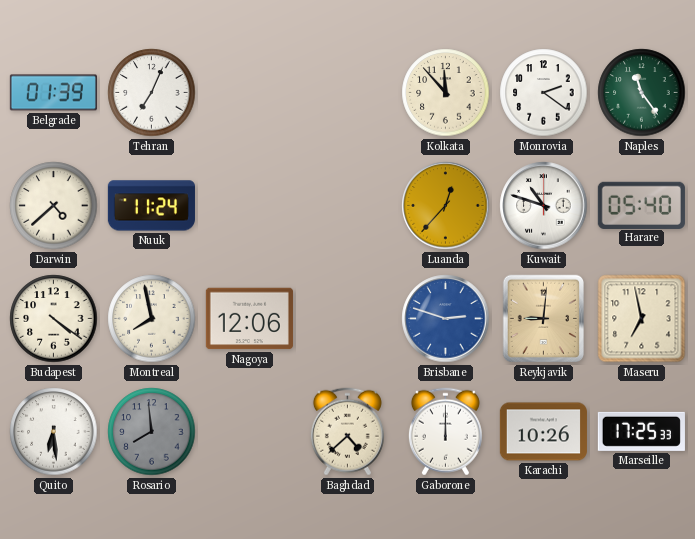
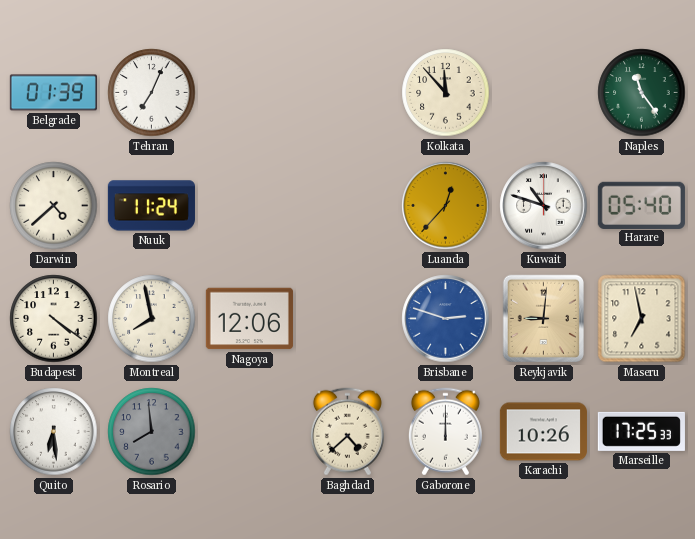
Monrovia: 2:21 -> none
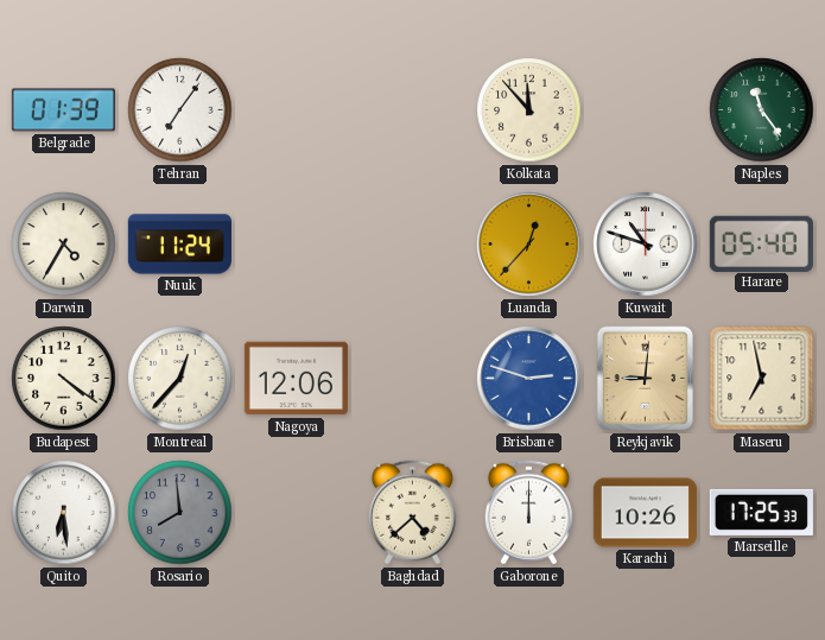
Tehran: 7:04 -> 7:06
Darwin: 4:38 -> 4:35
Montreal: 7:58 -> 12:37
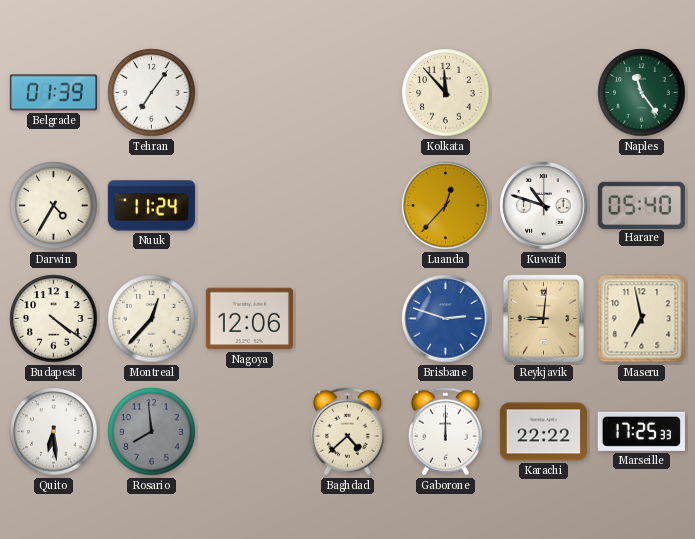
Karachi: 10:26 -> 22:22
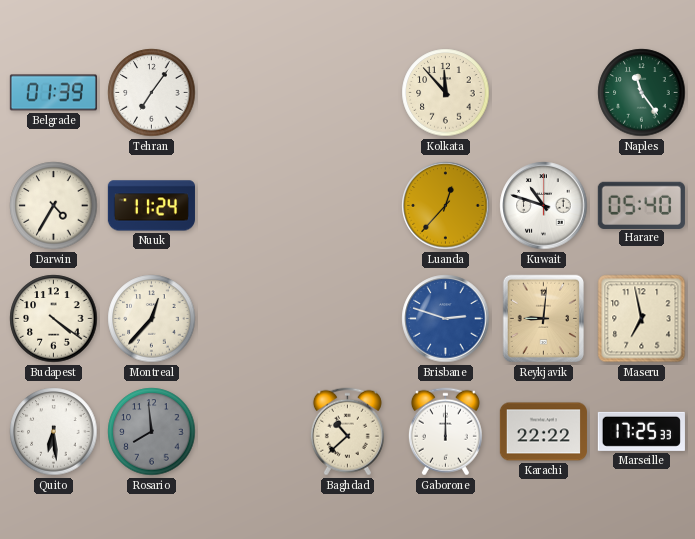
Nagoya: 12:06 -> none
Baghdad: 4:38 -> 10:38
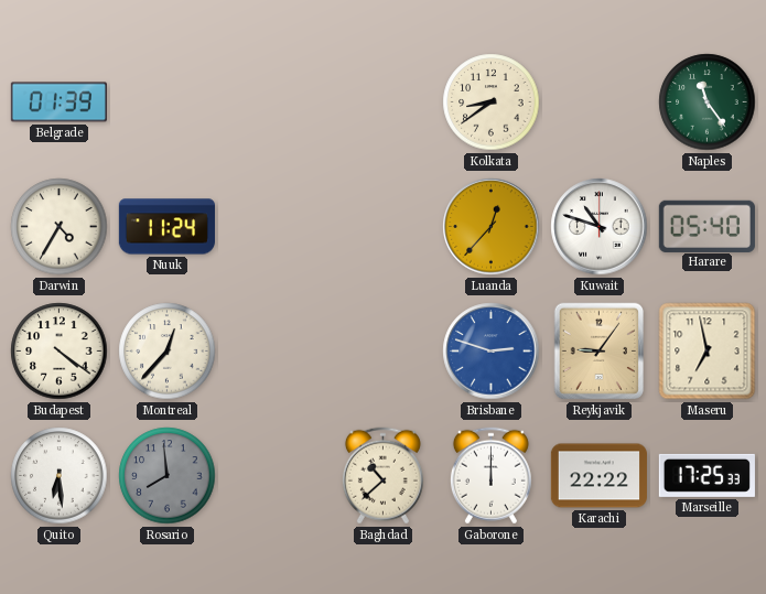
Tehran: 7:06 -> none
Kolkata: 11:53 -> 8:39
Reykjavik: 9:01 -> 9:06
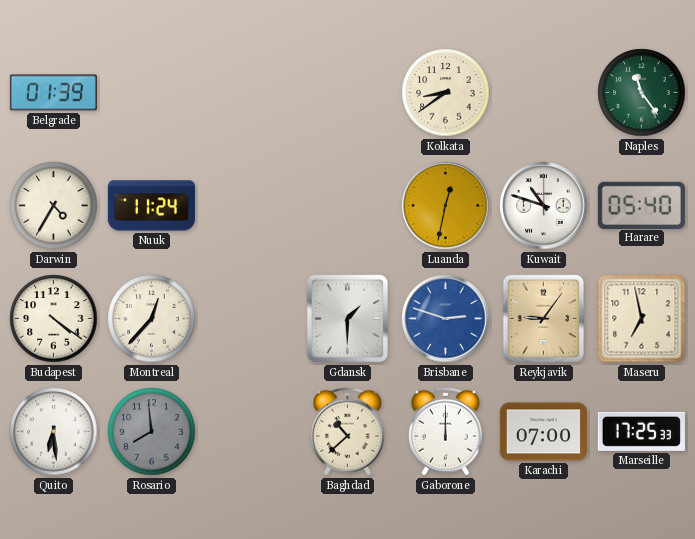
Luanda: 12:37 -> 12:32
Gdansk: none -> 1:30
Karachi: 22:22 -> 07:00
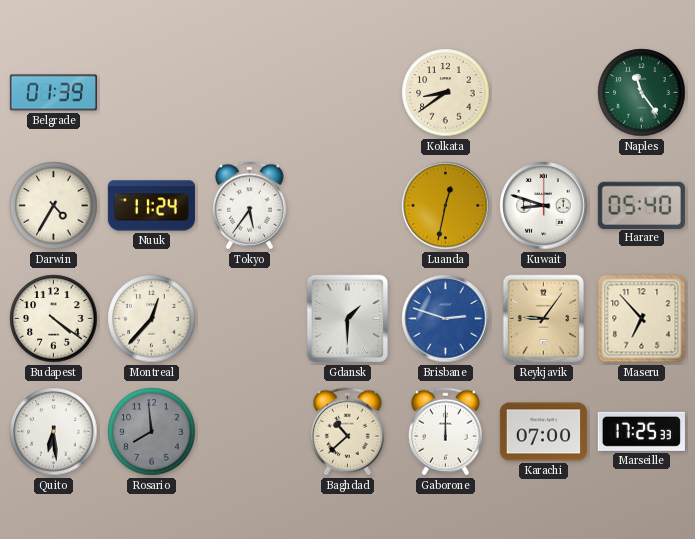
Tokyo: none -> 5:36
Kuwait: 10:48 -> 8:48
Maseru: 6:58 -> 6:53
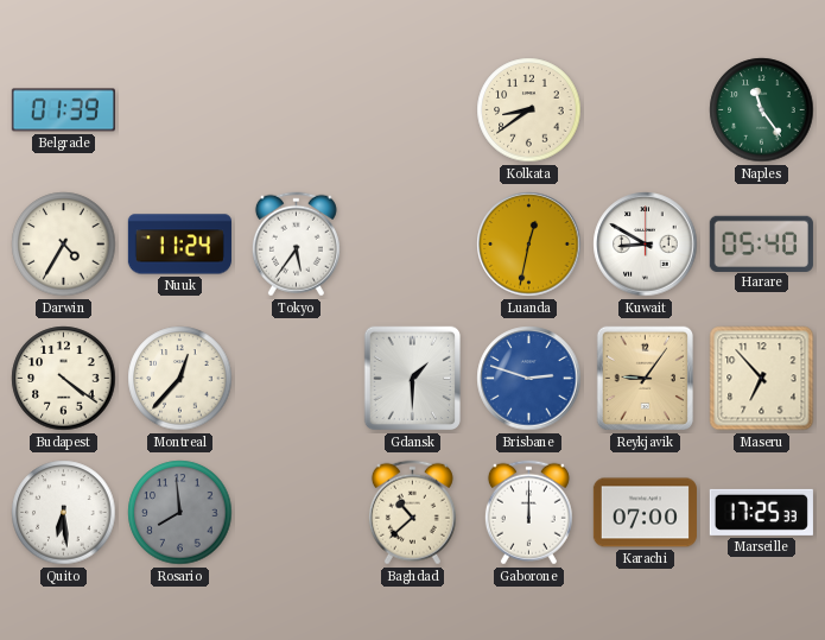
Kuwait: 8:48 -> 8:50
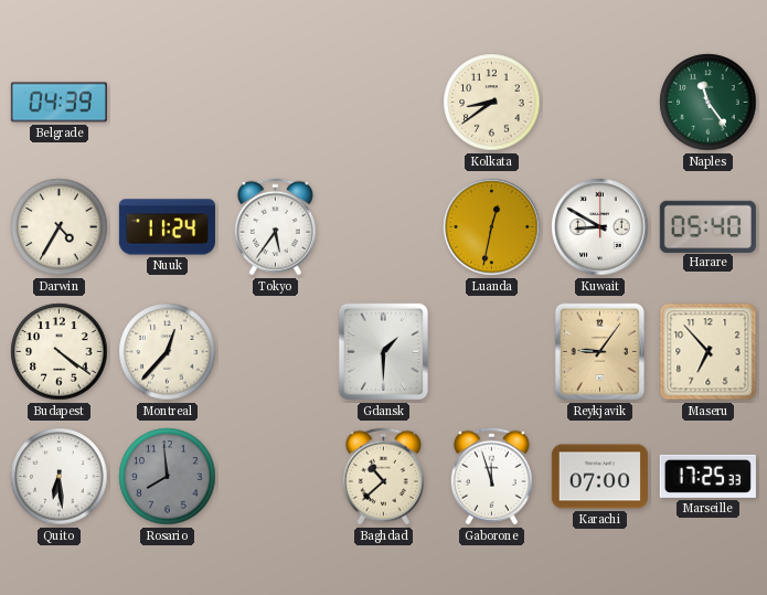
Belgrade: 01:39 -> 04:39
Brisbane: 2:48 -> none
Gaborone: 12:00 -> 11:57
